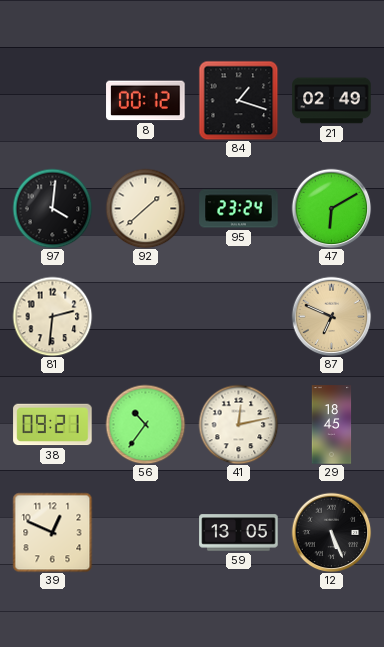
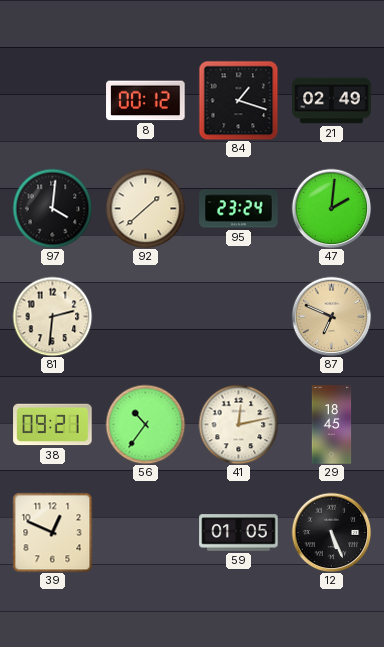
47: 6:10 -> 2:01
59: 13:05 -> 01:05
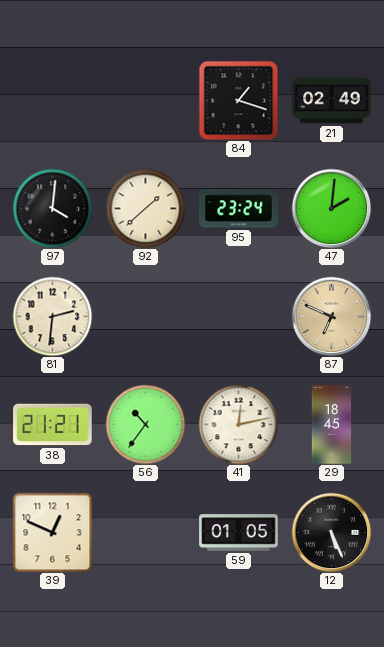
8: 00:12 -> none
38: 09:21 -> 21:21
